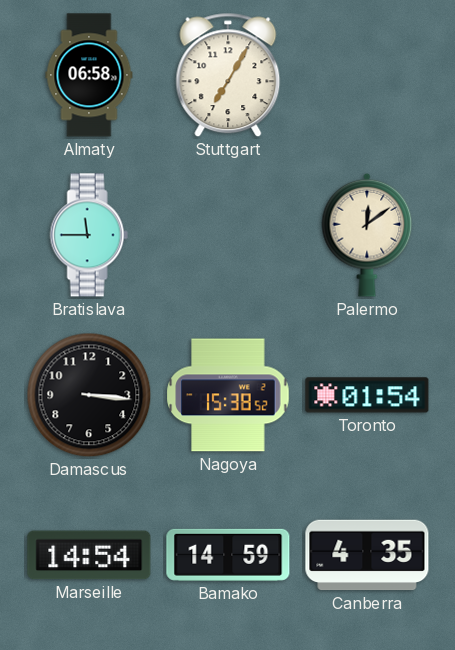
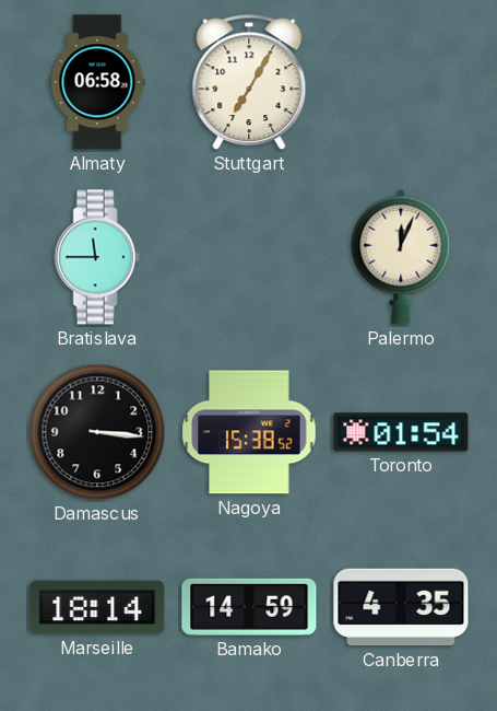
Palermo: 12:09 -> 12:04
Marseille: 14:54 -> 18:14
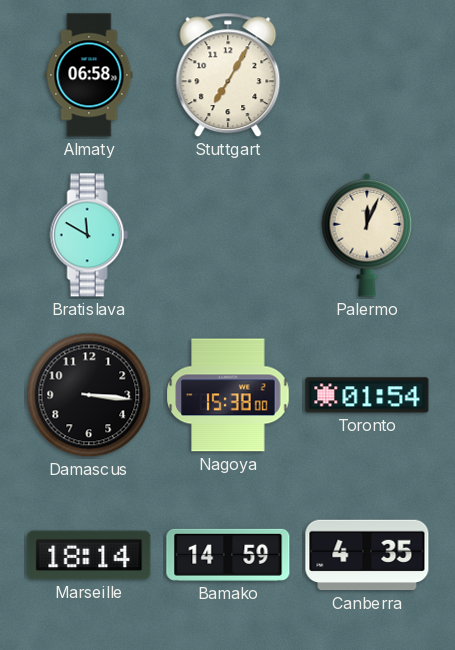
Bratislava: 11:45 -> 11:50
Nagoya: 15:38:52 -> 15:38:00
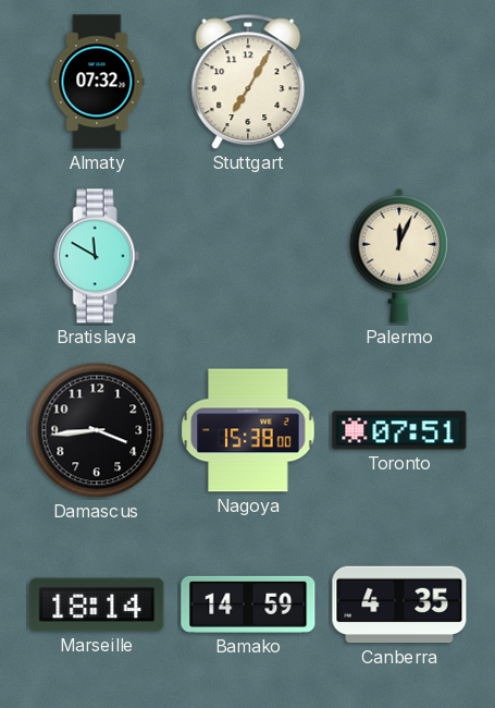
Almaty: 06:58 -> 07:32
Damascus: 3:16 -> 3:44
Toronto: 01:54 -> 07:51
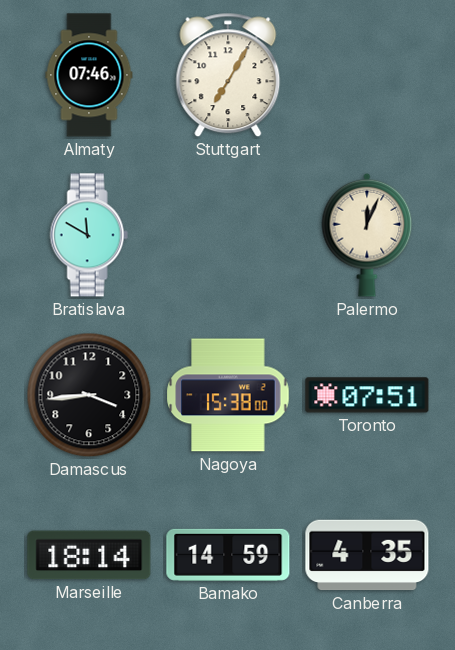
Almaty: 07:32 -> 07:46
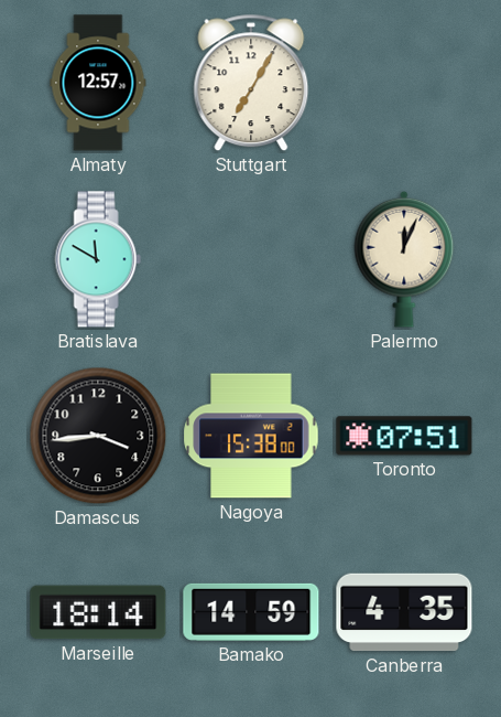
Almaty: 07:46 -> 12:57
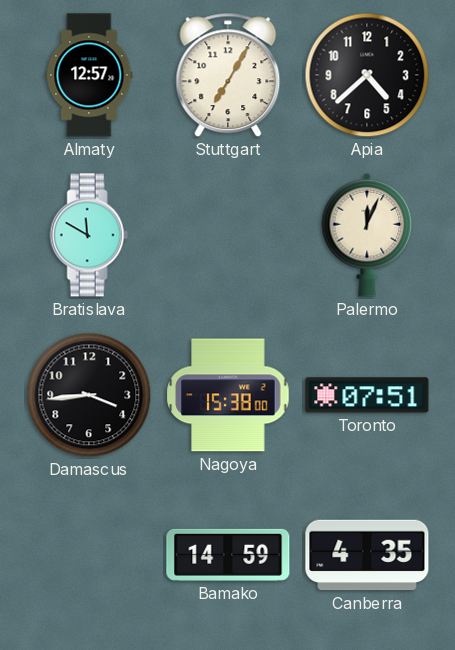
Apia: none -> 4:38
Marseille: 18:14 -> none
